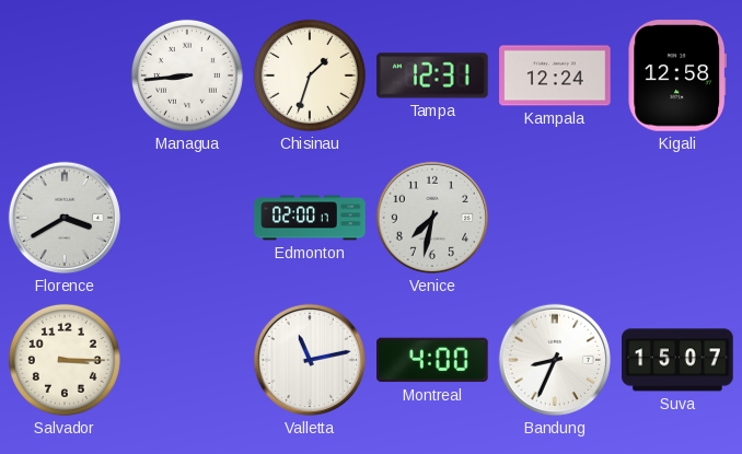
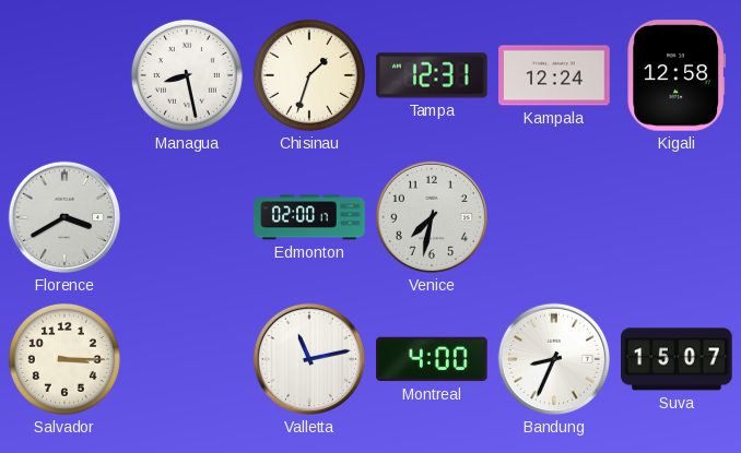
Managua: 8:44 -> 8:28
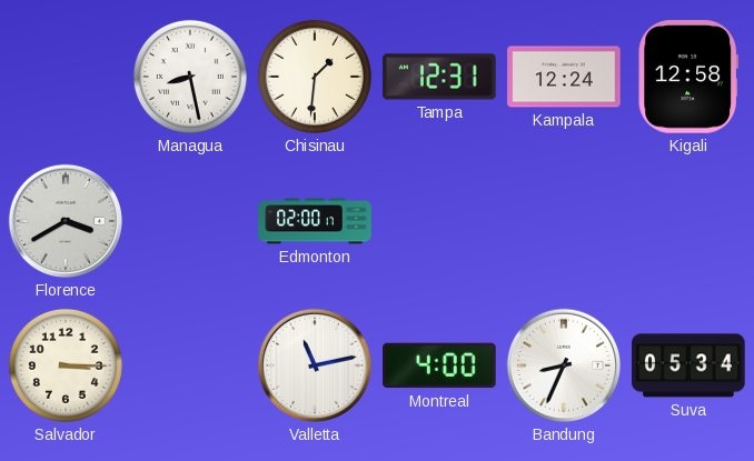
Chisinau: 1:33 -> 1:31
Venice: 7:32 -> none
Suva: 15:07 -> 05:34
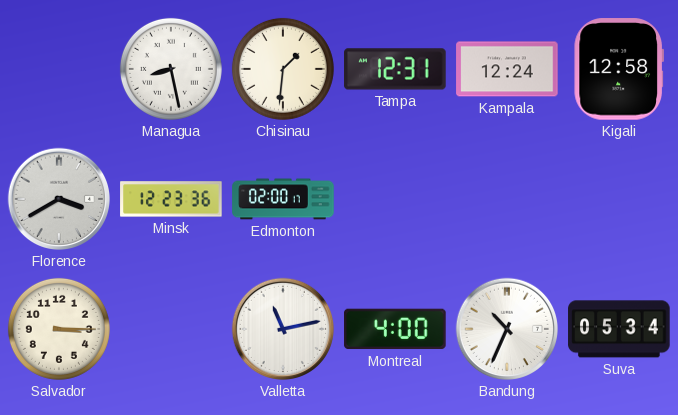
Minsk: none -> 12:23
Bandung: 8:34 -> 10:34
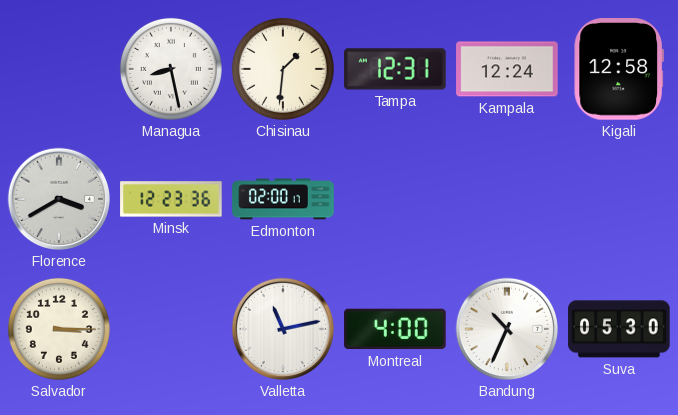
Suva: 05:34 -> 05:30
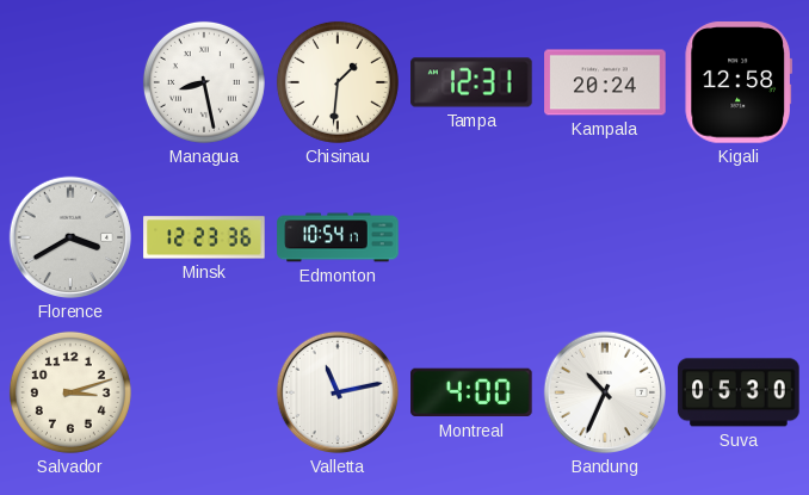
Kampala: 12:24 -> 20:24
Edmonton: 02:00 -> 10:54
Salvador: 3:15 -> 3:12
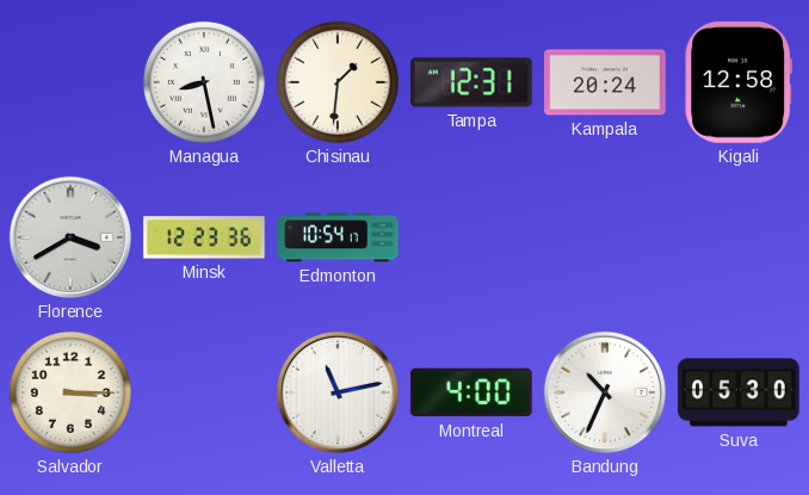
Salvador: 3:12 -> 3:15
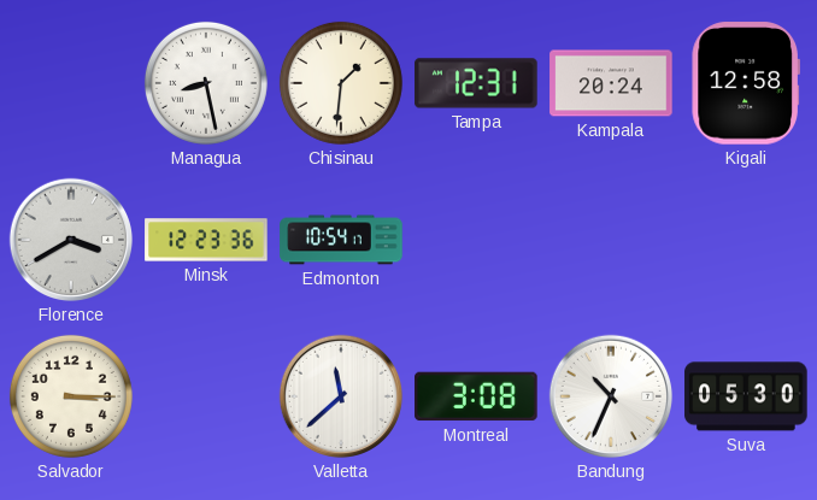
Valletta: 11:13 -> 11:38
Montreal: 4:00 -> 3:08
